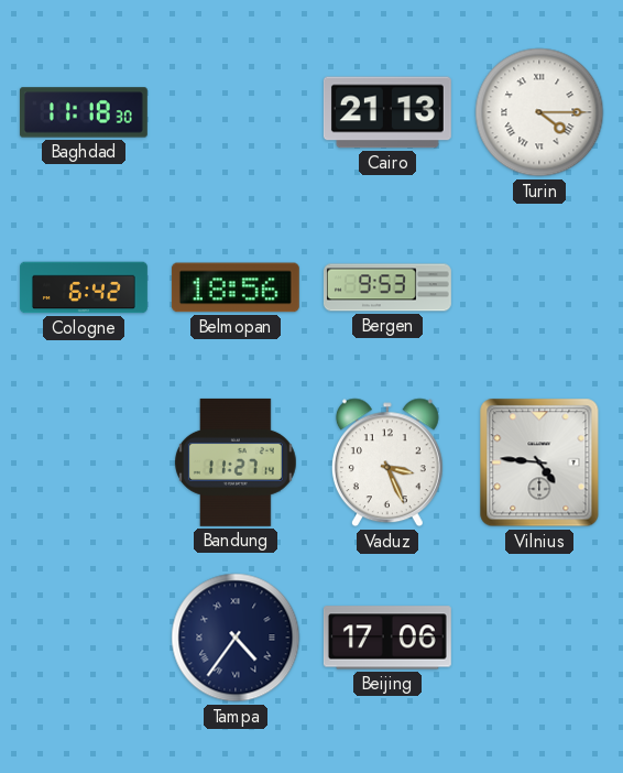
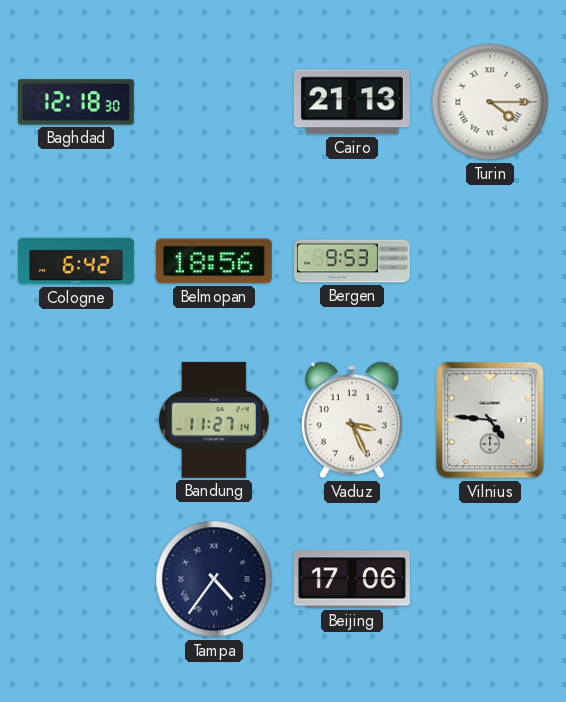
Baghdad: 11:18 -> 12:18
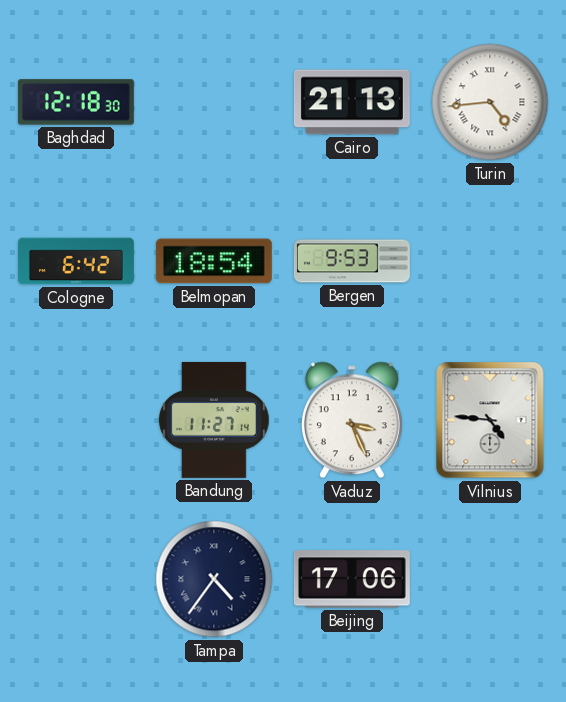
Turin: 4:15 -> 4:44
Belmopan: 18:56 -> 18:54
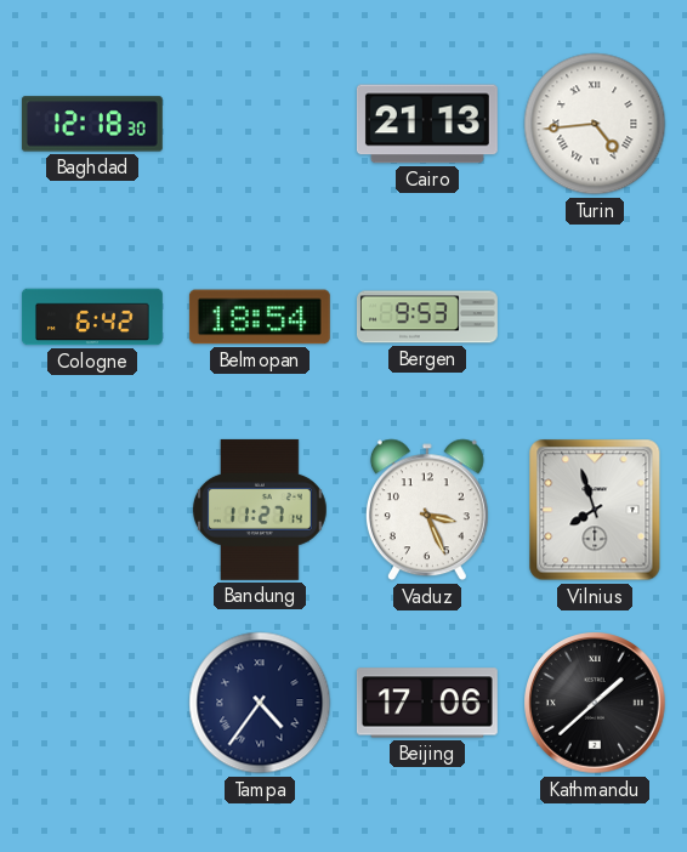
Vilnius: 4:46 -> 7:57
Kathmandu: none -> 1:38
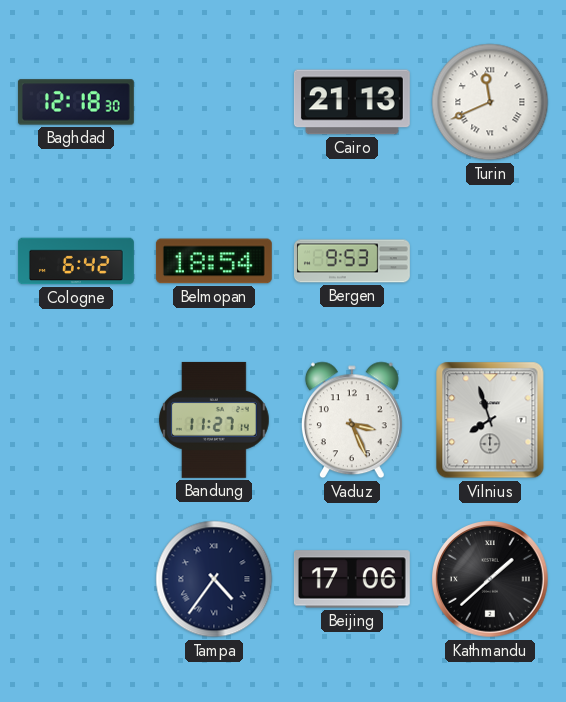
Turin: 4:44 -> 11:41
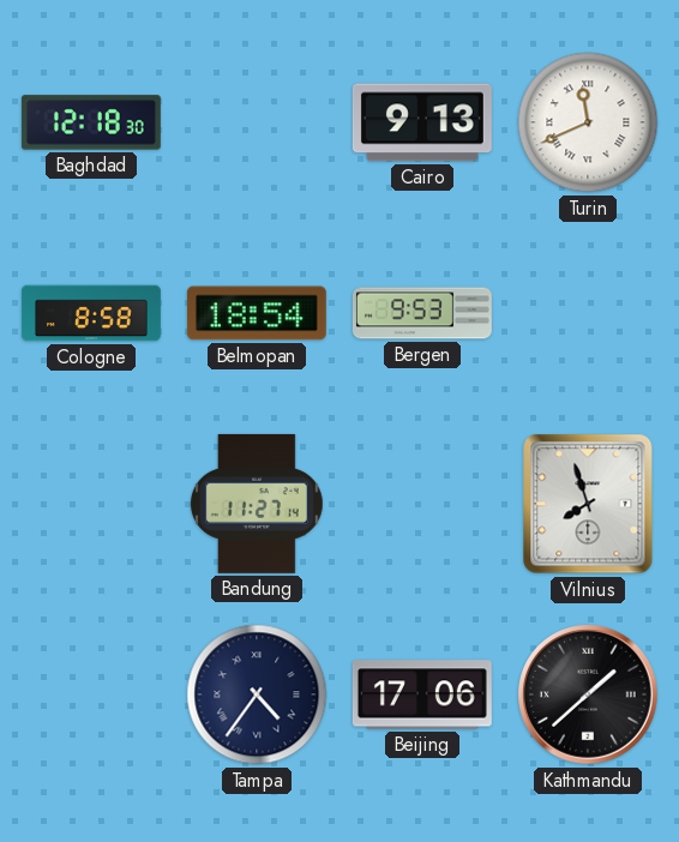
Cairo: 21:13 -> 9:13
Cologne: 6:42 -> 8:58
Vaduz: 3:26 -> none
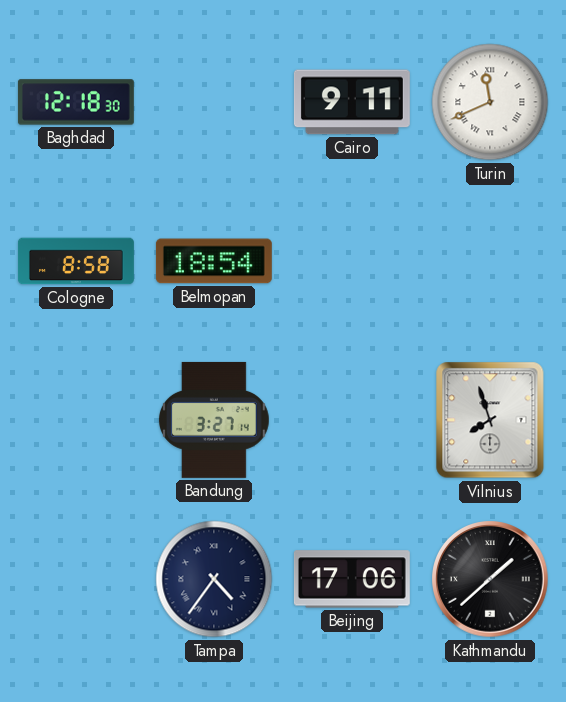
Cairo: 9:13 -> 9:11
Bergen: 9:53 -> none
Bandung: 11:27 -> 3:27
